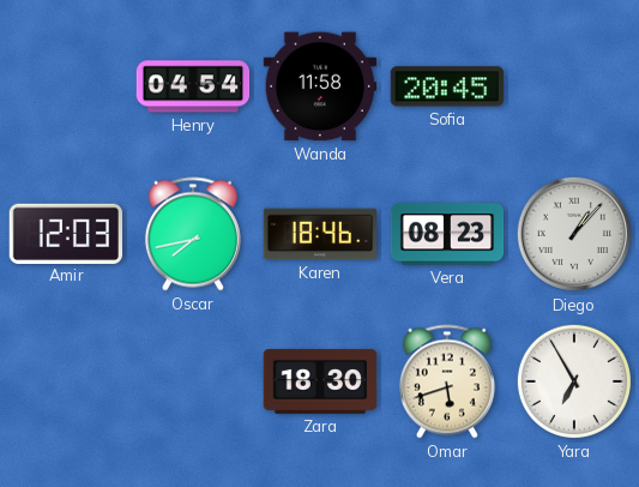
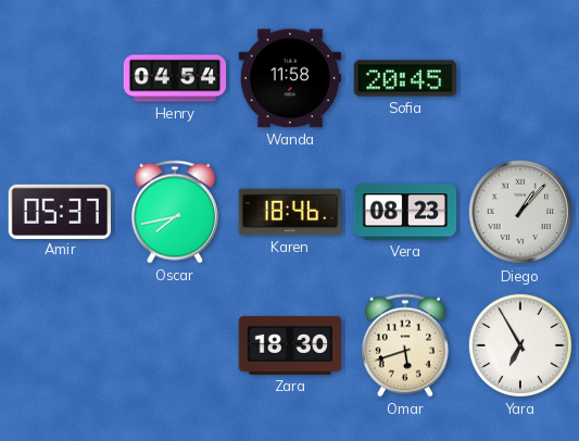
Amir: 12:03 -> 05:37
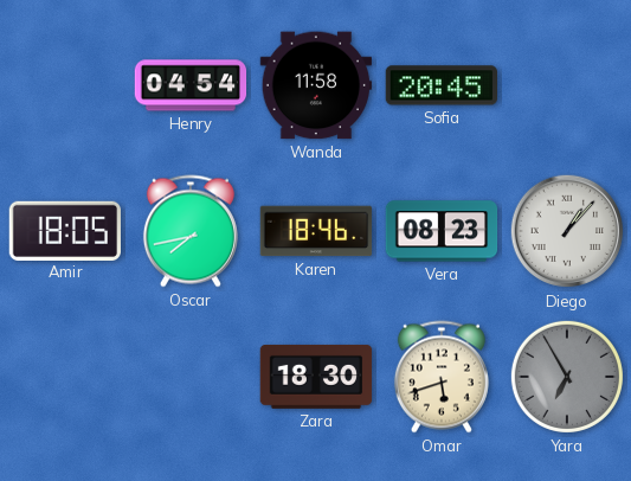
Amir: 05:37 -> 18:05
Yara dial: white -> grey
